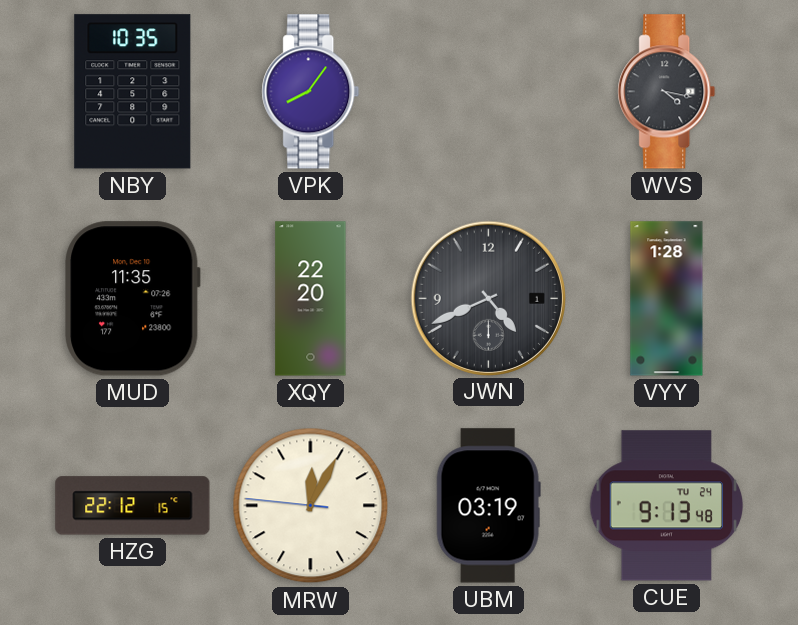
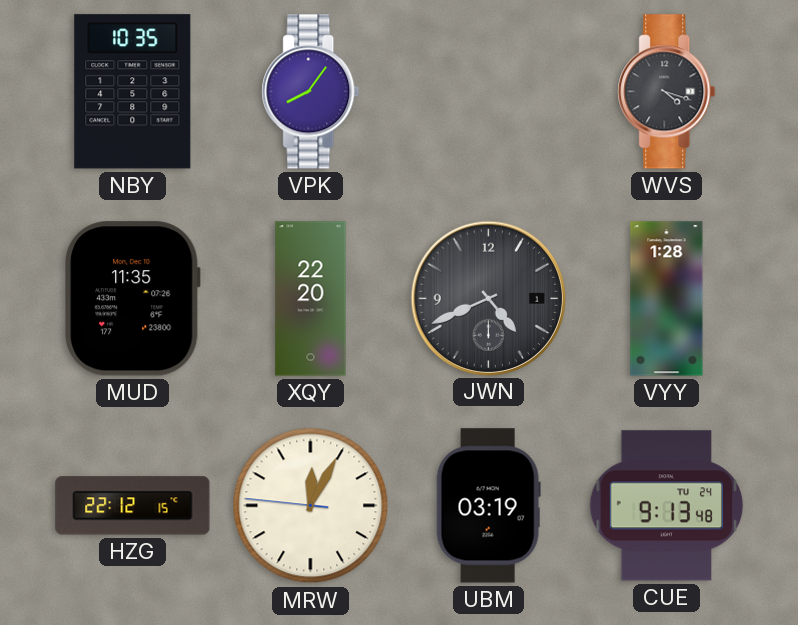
WVS: 4:17 -> 4:18
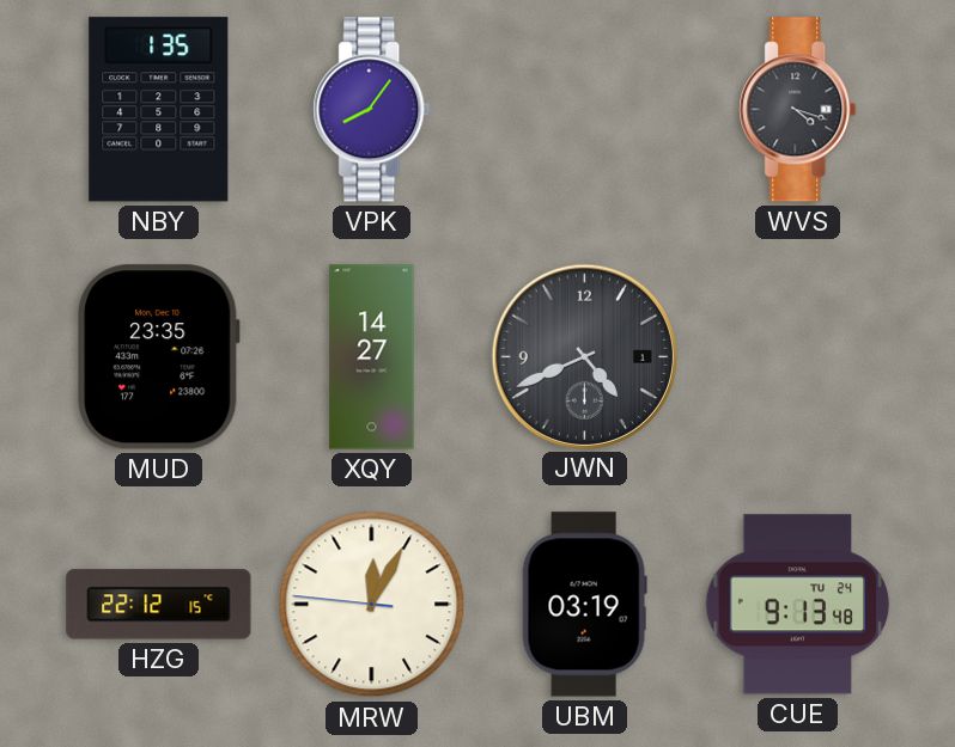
NBY: 10:35 -> 1:35
MUD: 11:35 -> 23:35
XQY: 22:20 -> 14:27
VYY: 1:28 -> none
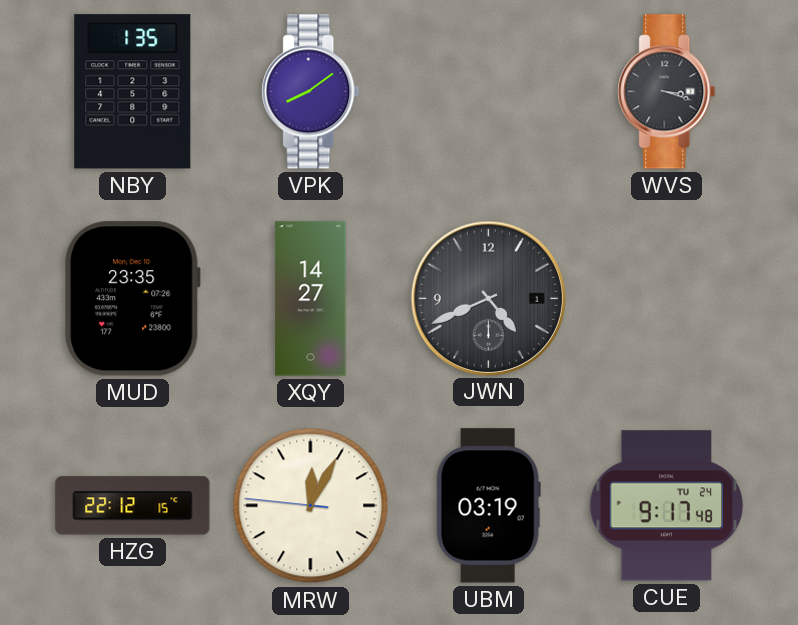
VPK: 8:06 -> 8:09
WVS: 4:18 -> 3:18
CUE: 9:13 -> 9:17
